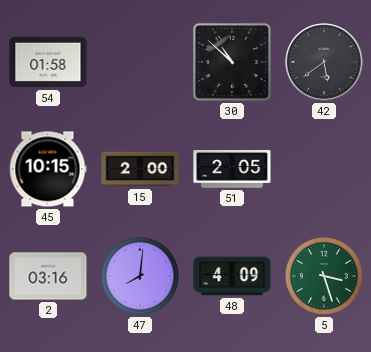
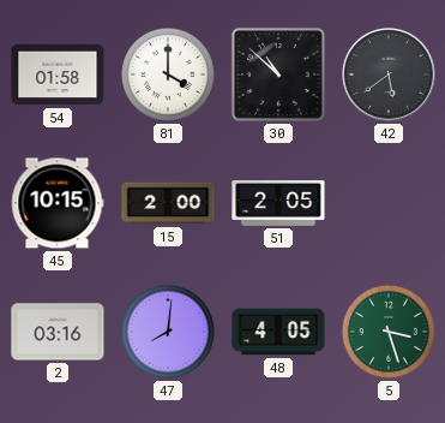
81: none -> 4:00
48: 4:09 -> 4:05
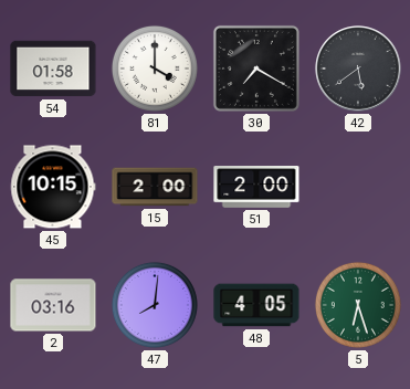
30: 10:52 -> 7:20
51: 2:05 -> 2:00
5: 3:27 -> 6:27
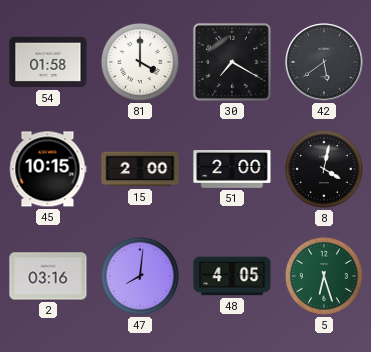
8: none -> 4:02
